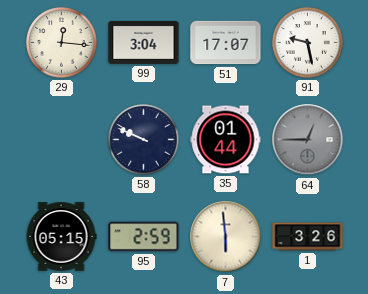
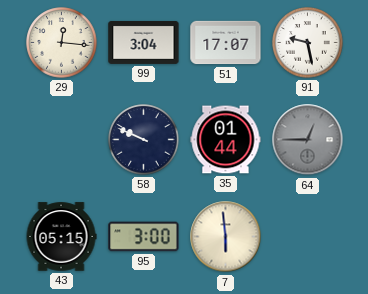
95: 2:59 -> 3:00
1: 3:26 -> none
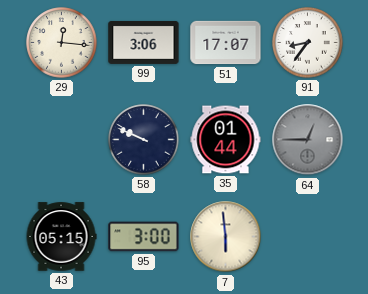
99: 3:04 -> 3:06
91: 9:28 -> 8:36
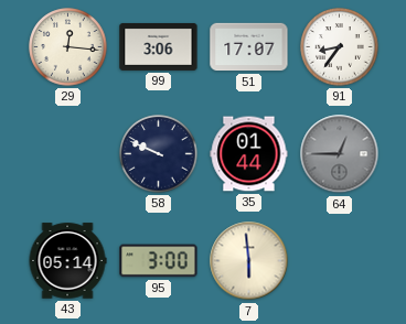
43: 05:15 -> 05:14
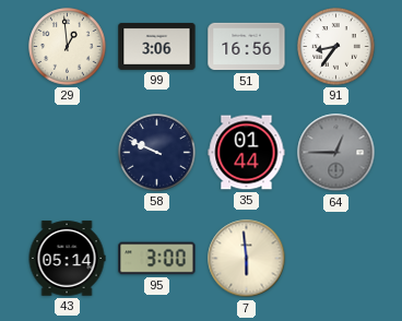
29: 12:16 -> 12:59
51: 17:07 -> 16:56
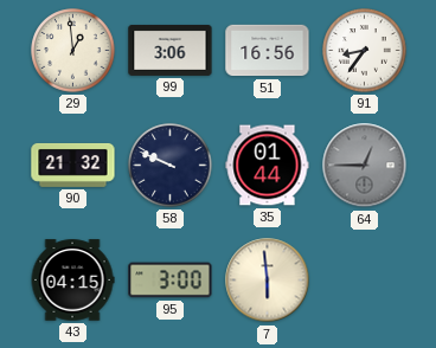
90: none -> 21:32
43: 05:14 -> 04:15
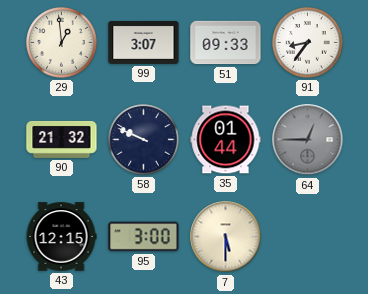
99: 3:06 -> 3:07
51: 16:56 -> 09:33
43: 04:15 -> 12:15
7: 5:59 -> 5:30
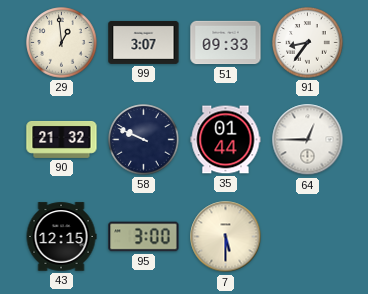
64 dial: grey -> white
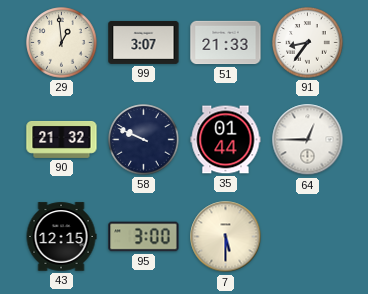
51: 09:33 -> 21:33
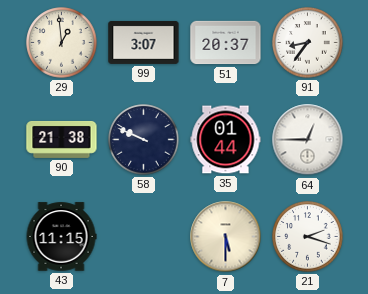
51: 21:33 -> 20:37
90: 21:32 -> 21:38
43: 12:15 -> 11:15
95: 3:00 -> none
21: none -> 2:18
